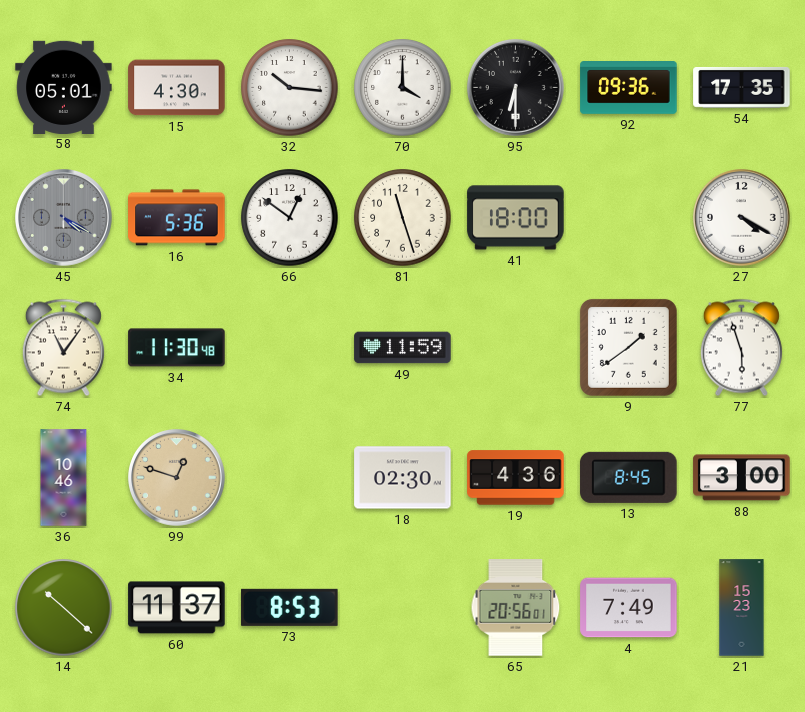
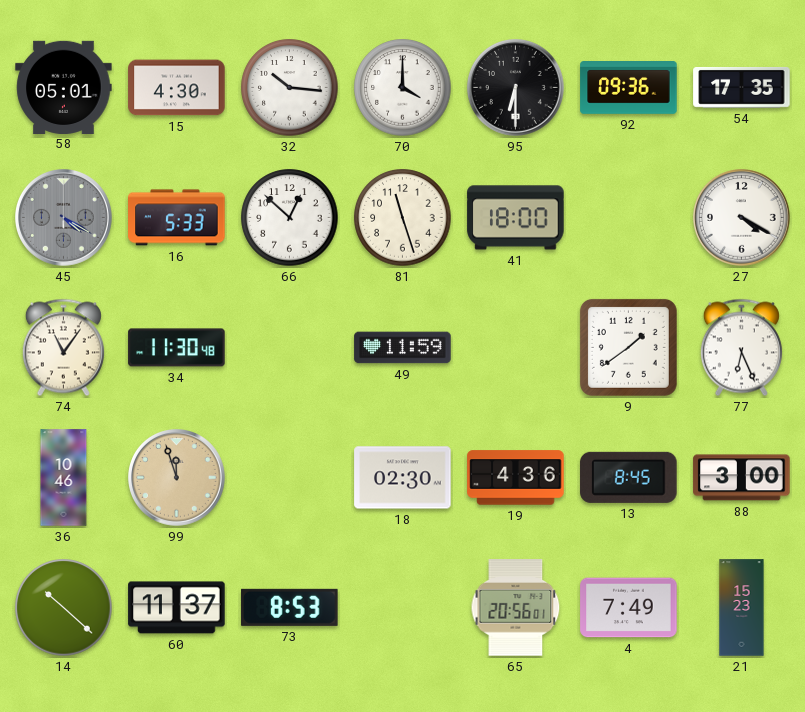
16: 5:36 -> 5:33
66: 12:51 -> 12:52
77: 5:57 -> 6:26
99: 12:48 -> 11:57
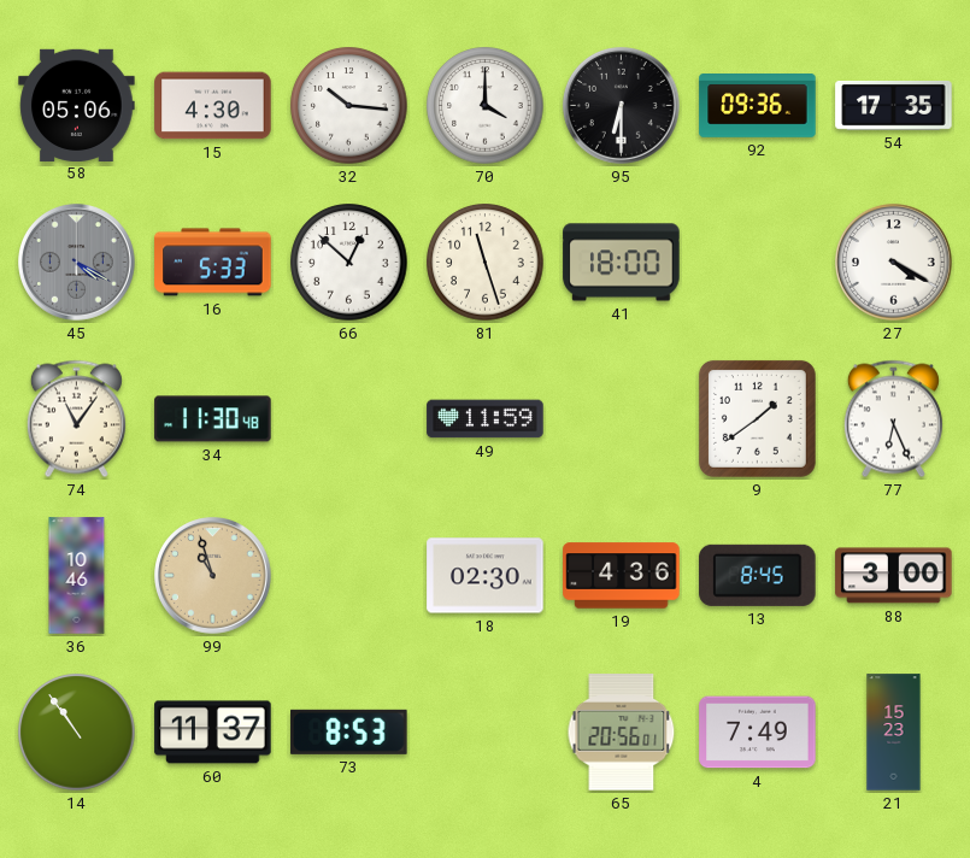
58: 05:01 -> 05:06
99: 11:57 -> 10:57
14: 10:22 -> 10:54
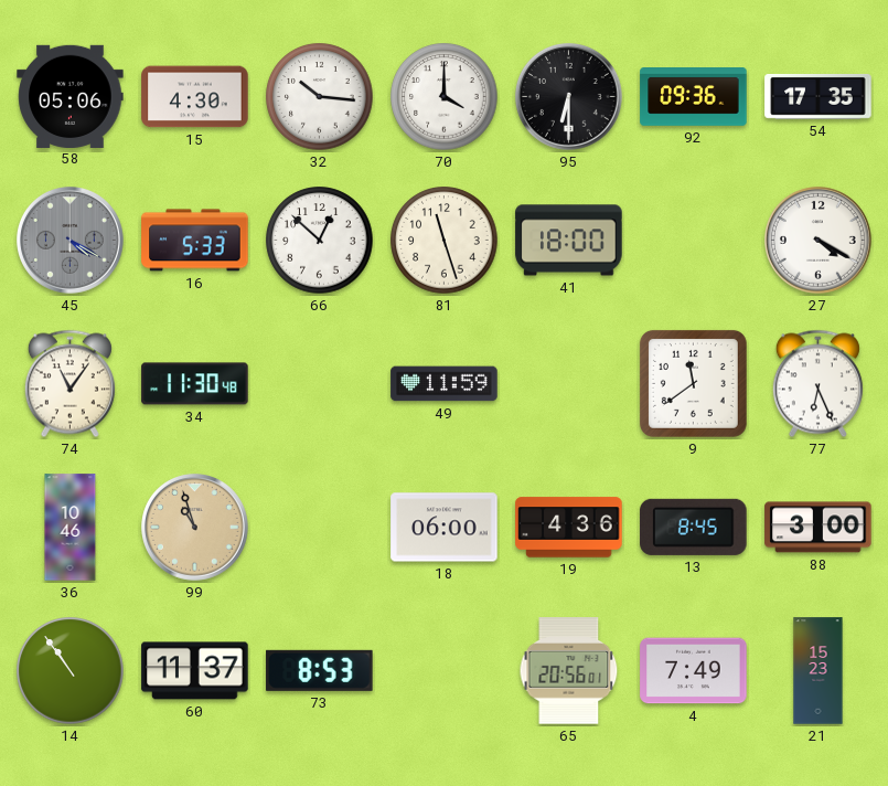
9: 1:39 -> 11:39
18: 02:30 -> 06:00
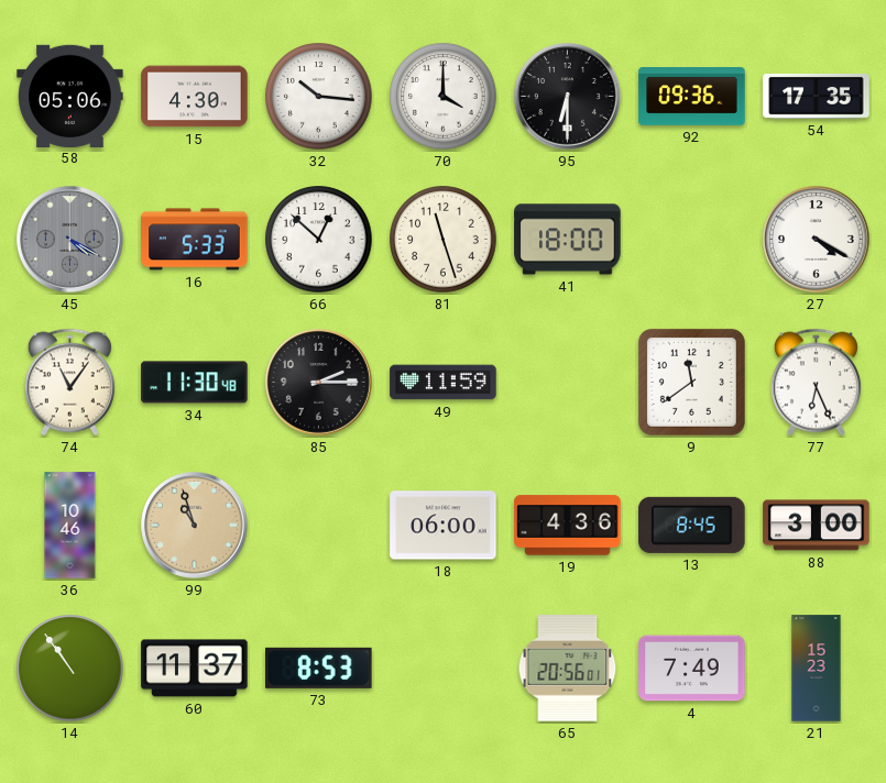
85: none -> 2:15
